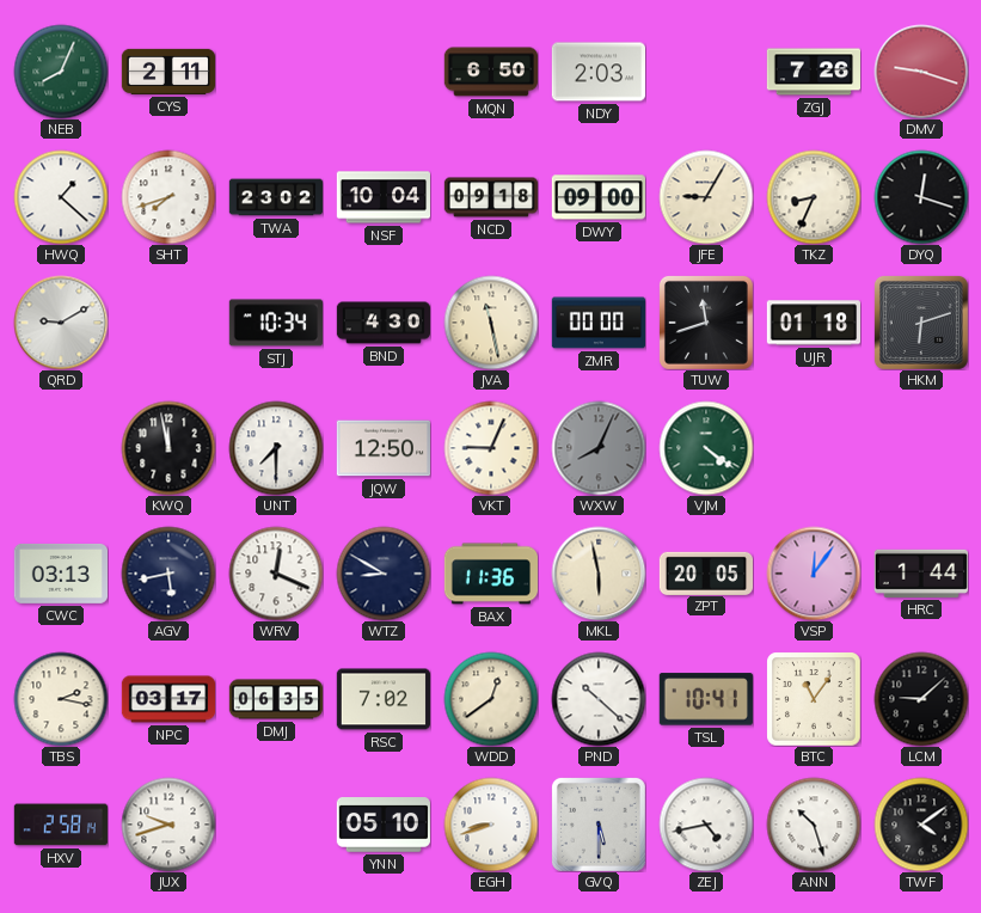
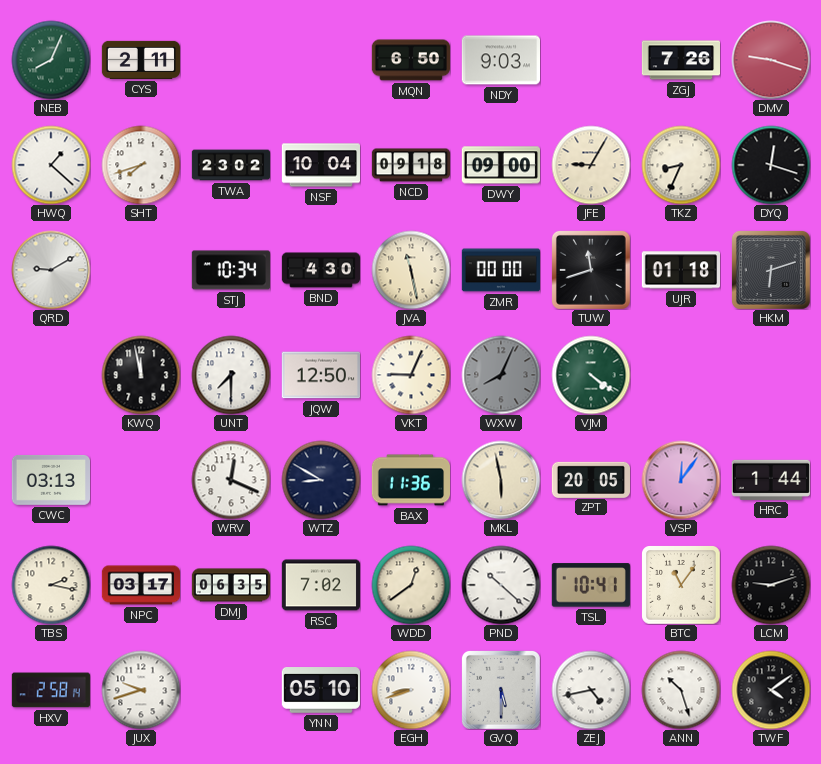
NDY: 2:03 -> 9:03
AGV: 5:43 -> none
LCM: 9:08 -> 9:12
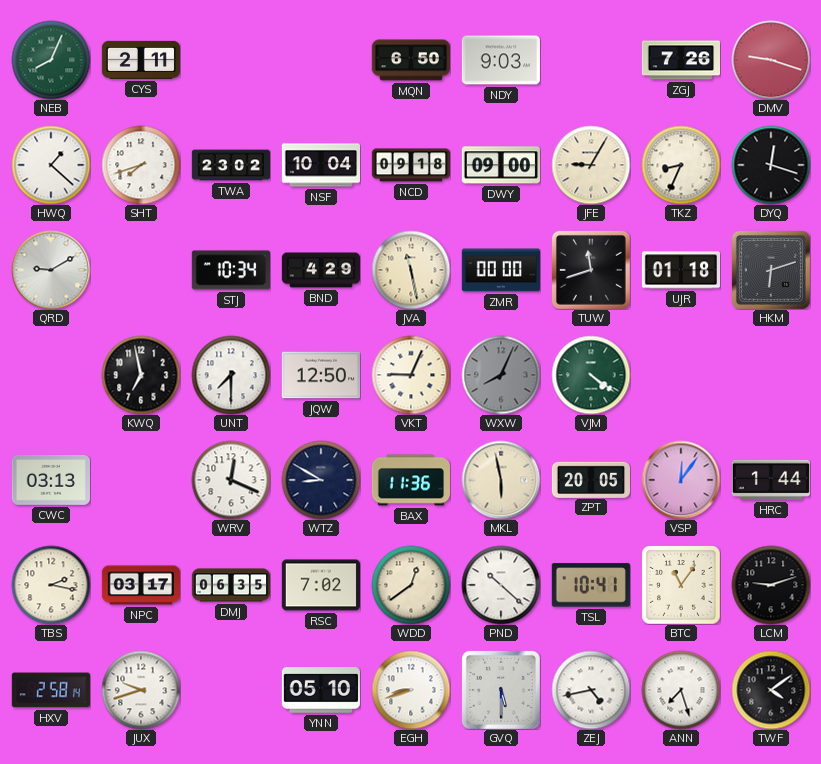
BND: 4:30 -> 4:29
KWQ: 11:58 -> 6:58
ANN: 10:27 -> 7:27
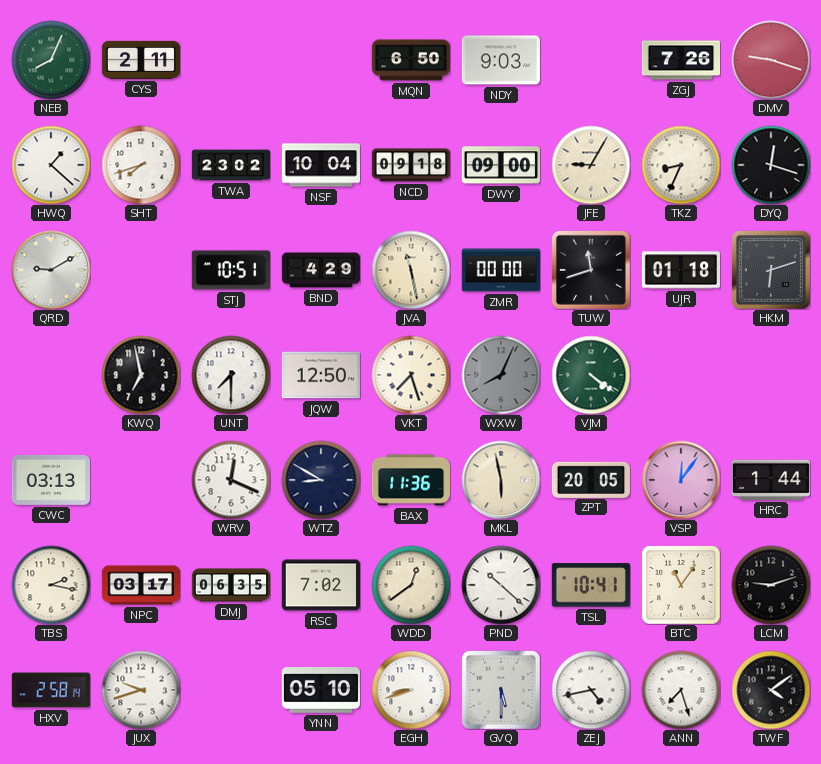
STJ: 10:34 -> 10:51
VKT: 9:04 -> 7:27
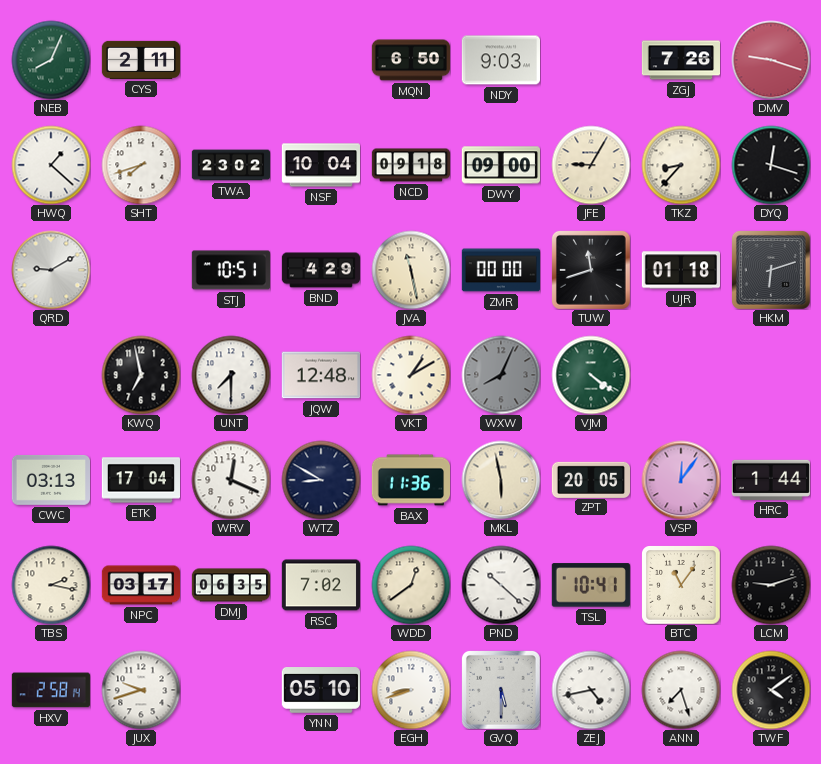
TKZ: 8:34 -> 8:37
JQW: 12:50 -> 12:48
VKT: 7:27 -> 1:10
ETK: none -> 17:04
